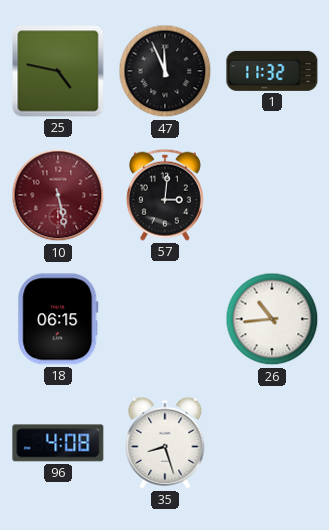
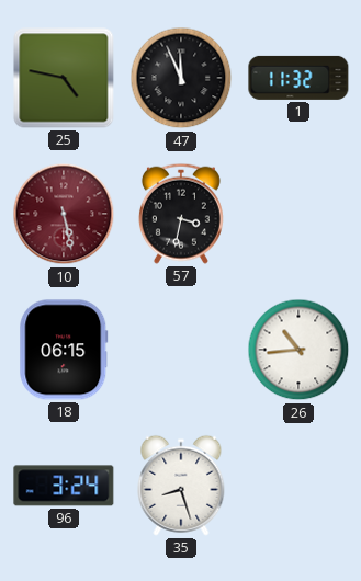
57: 3:01 -> 3:32
96: 4:08 -> 3:24
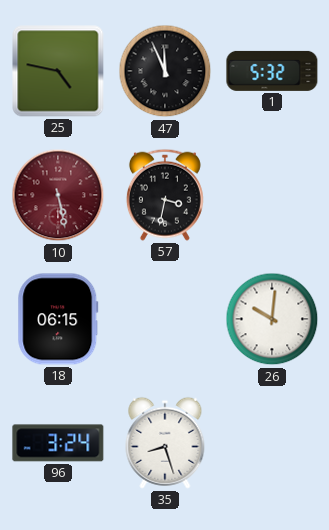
1: 11:32 -> 5:32
26: 10:44 -> 10:01
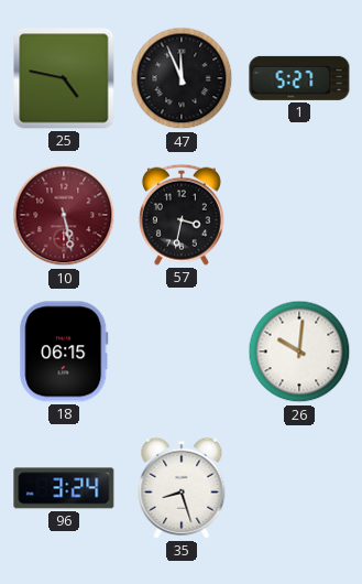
1: 5:32 -> 5:27
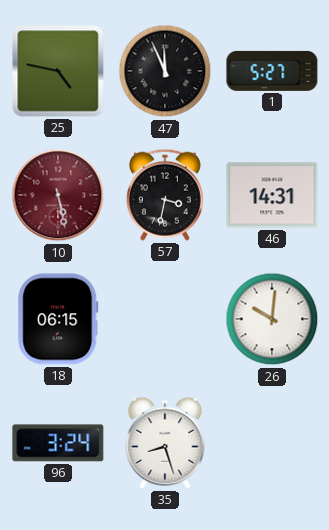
46: none -> 14:31
